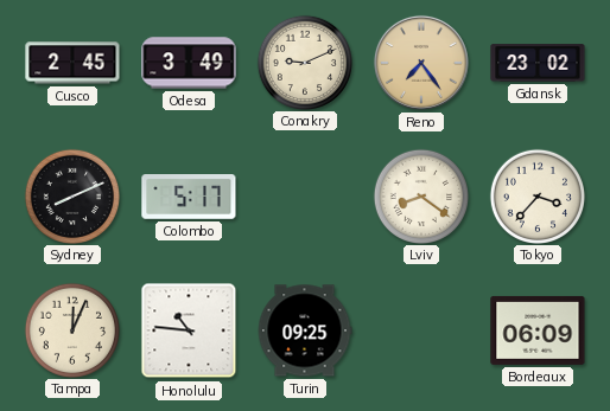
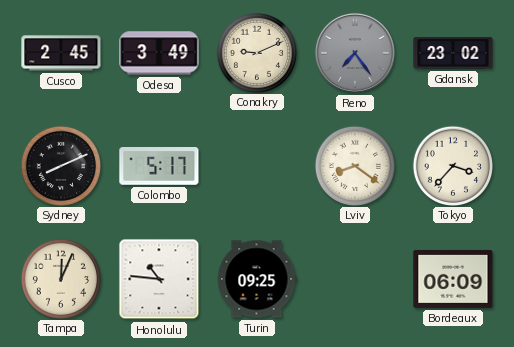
Reno dial: champagne -> grey
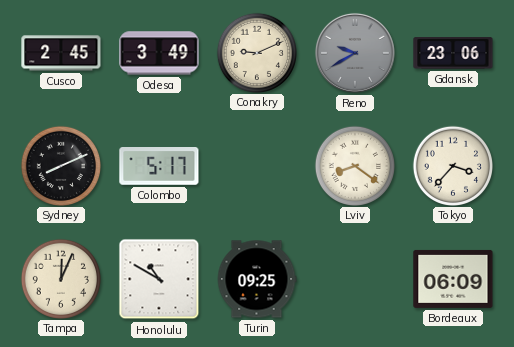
Reno: 7:24 -> 9:40
Gdansk: 23:02 -> 23:06
Honolulu: 10:46 -> 10:50
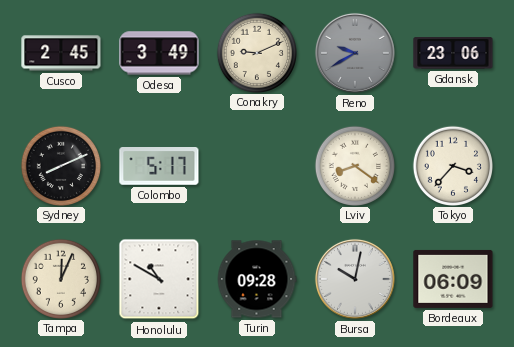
Turin: 09:25 -> 09:28
Bursa: none -> 10:02
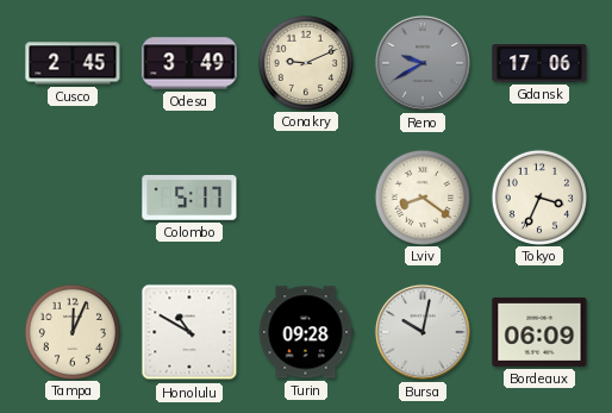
Gdansk: 23:06 -> 17:06
Sydney: 8:11 -> none
Tokyo: 3:37 -> 3:34
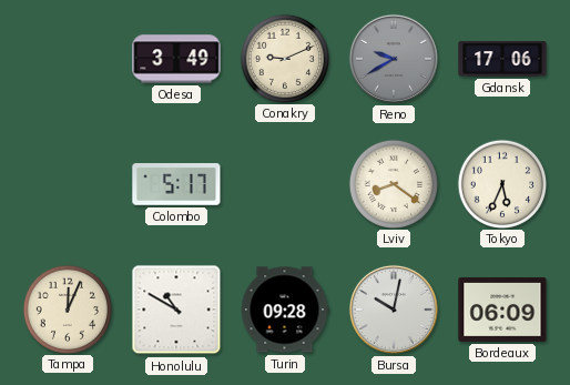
Cusco: 2:45 -> none
Tokyo: 3:34 -> 5:34
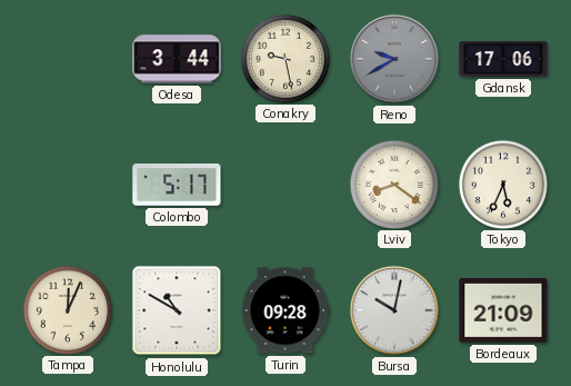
Odesa: 3:49 -> 3:44
Conakry: 9:11 -> 9:28
Bordeaux: 06:09 -> 21:09
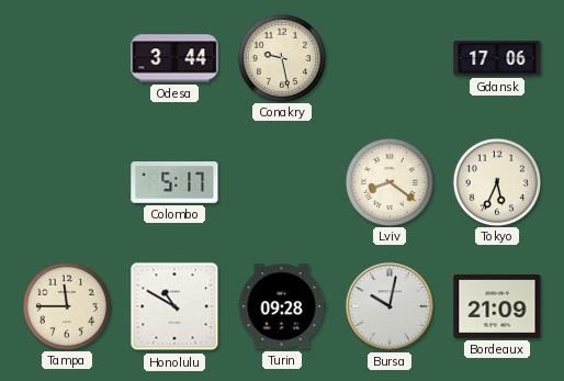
Reno: 9:40 -> none
Tampa: 12:04 -> 11:45
